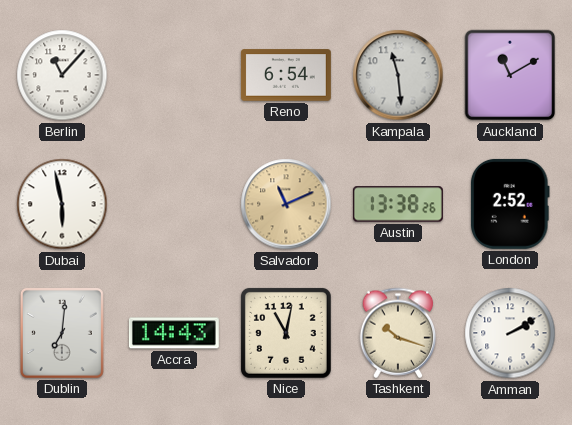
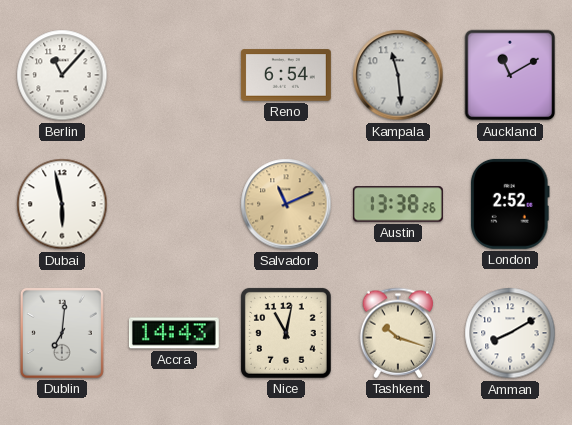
Amman: 2:10 -> 8:10
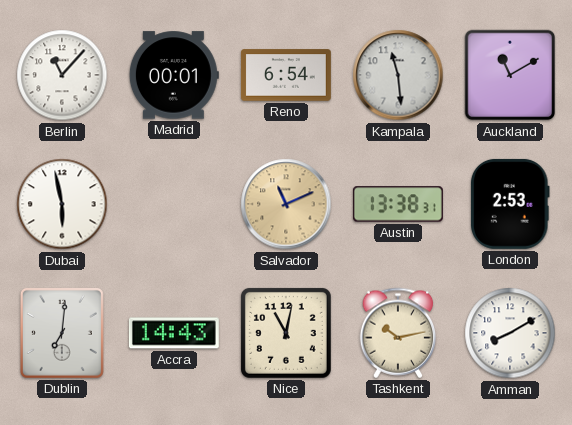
Madrid: none -> 00:01
Austin: 13:38:26 -> 13:38:31
London: 2:52 -> 2:53
Tashkent: 10:18 -> 10:13
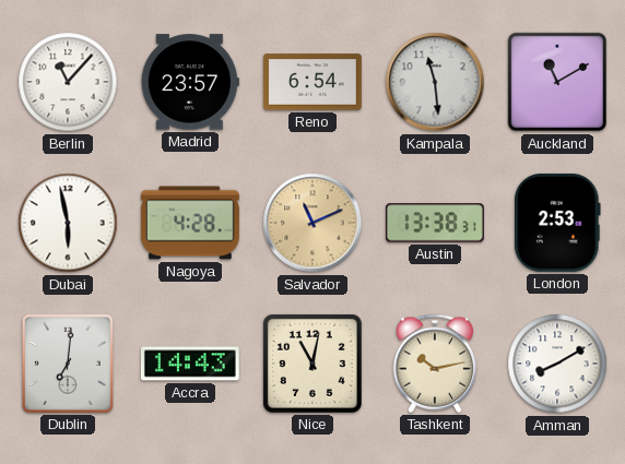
Madrid: 00:01 -> 23:57
Nagoya: none -> 4:28
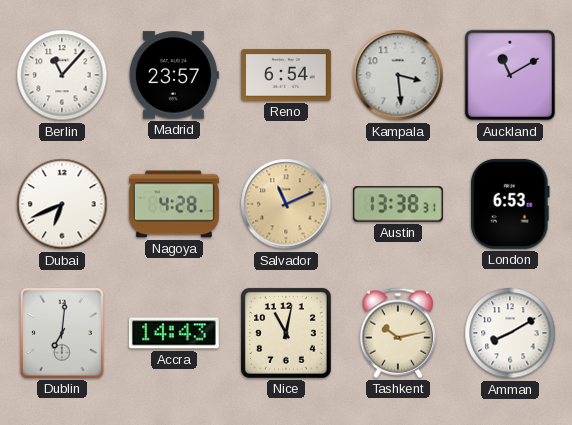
Kampala: 11:29 -> 3:29
Dubai: 5:58 -> 6:41
London: 2:53 -> 6:53
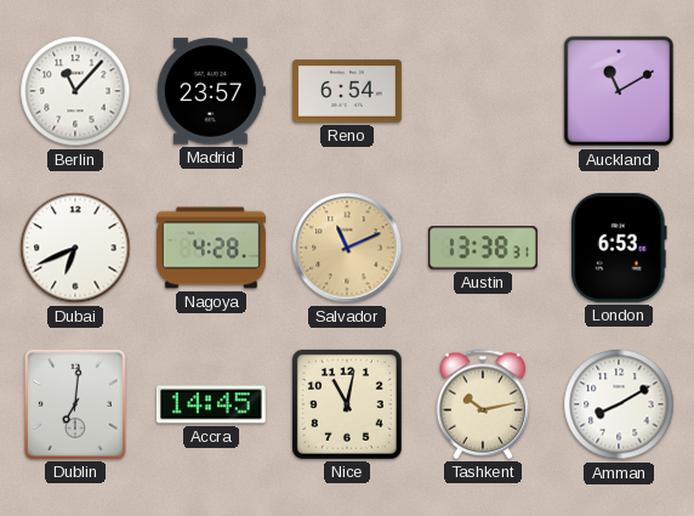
Kampala: 3:29 -> none
Accra: 14:43 -> 14:45
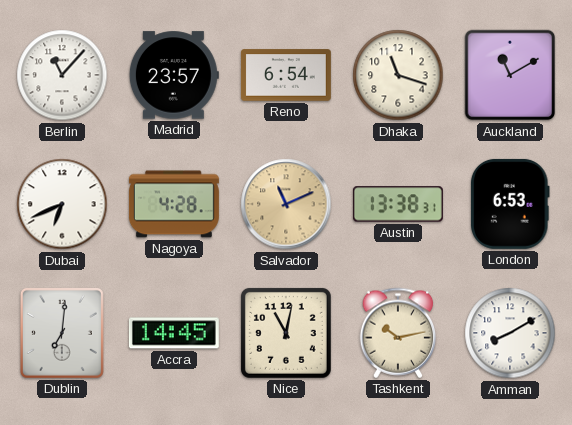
Dhaka: none -> 11:18
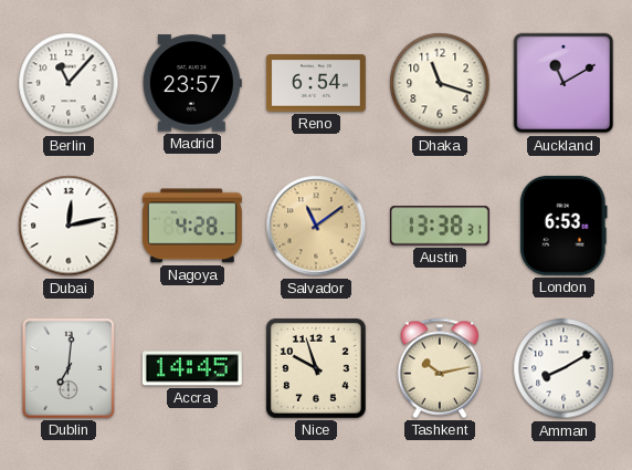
Dubai: 6:41 -> 12:13
Salvador: 11:11 -> 11:09
Nice: 11:02 -> 9:57
